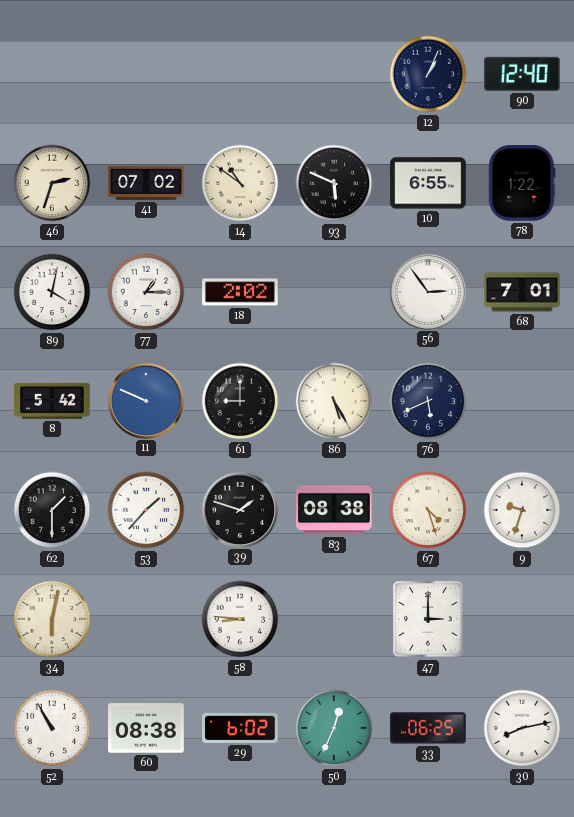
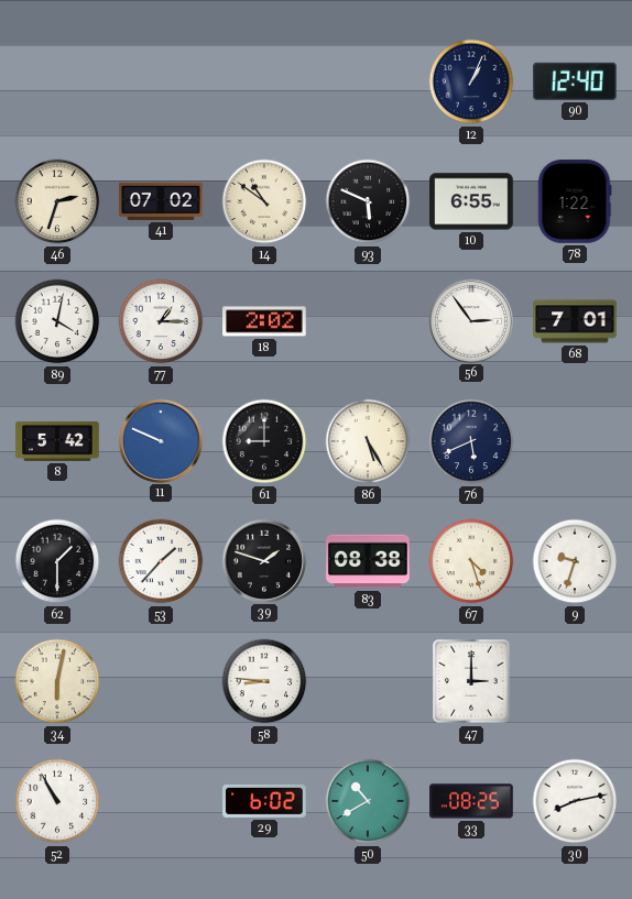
60: 08:38 -> none
50: 12:34 -> 10:40
33: 06:25 -> 08:25
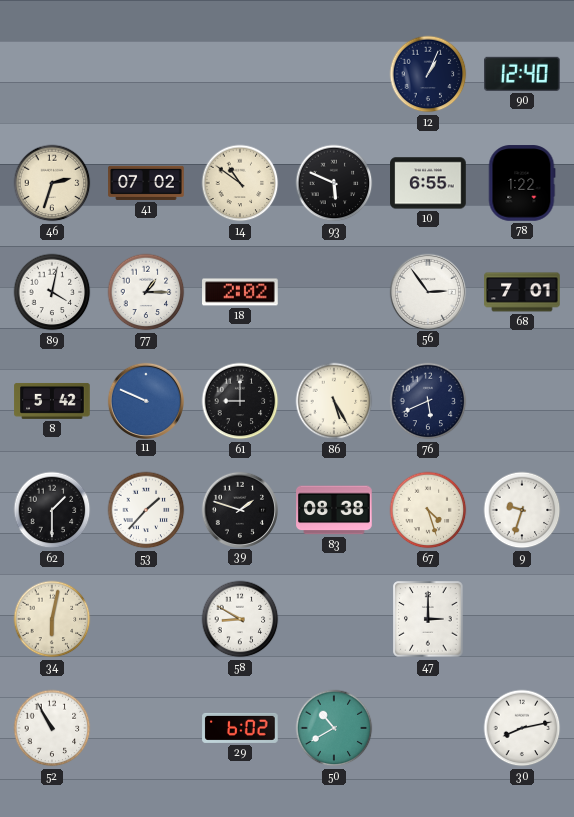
58: 8:46 -> 8:50
33: 08:25 -> none
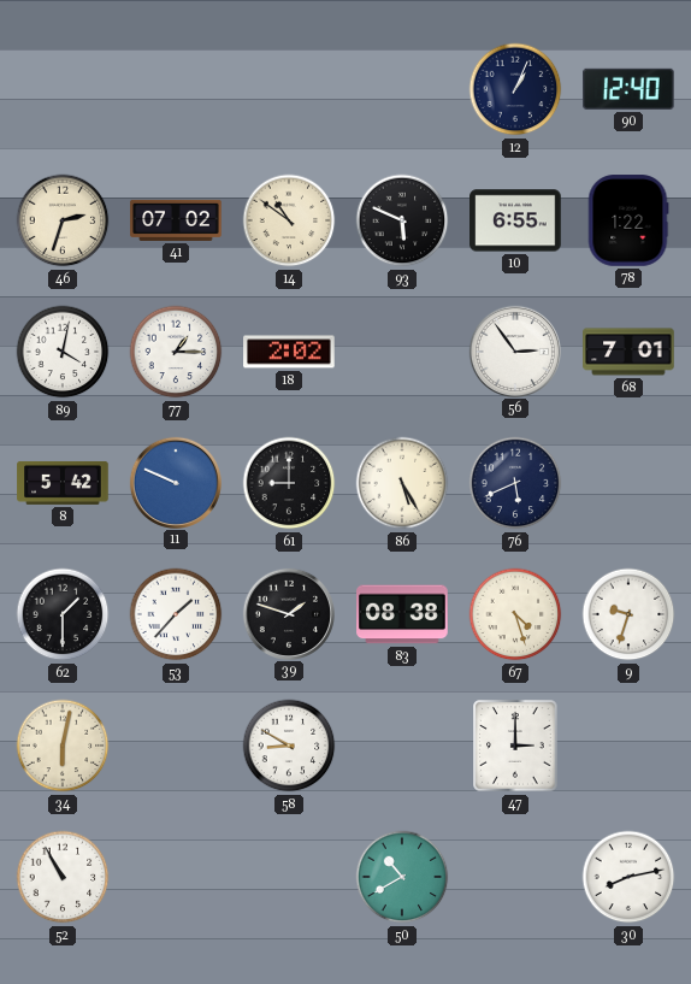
29: 6:02 -> none
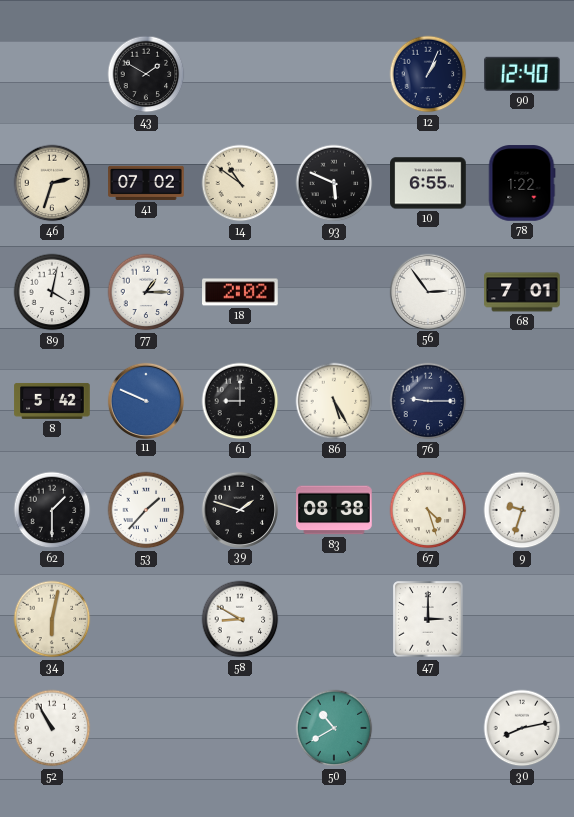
43: none -> 1:50
76: 5:41 -> 9:15
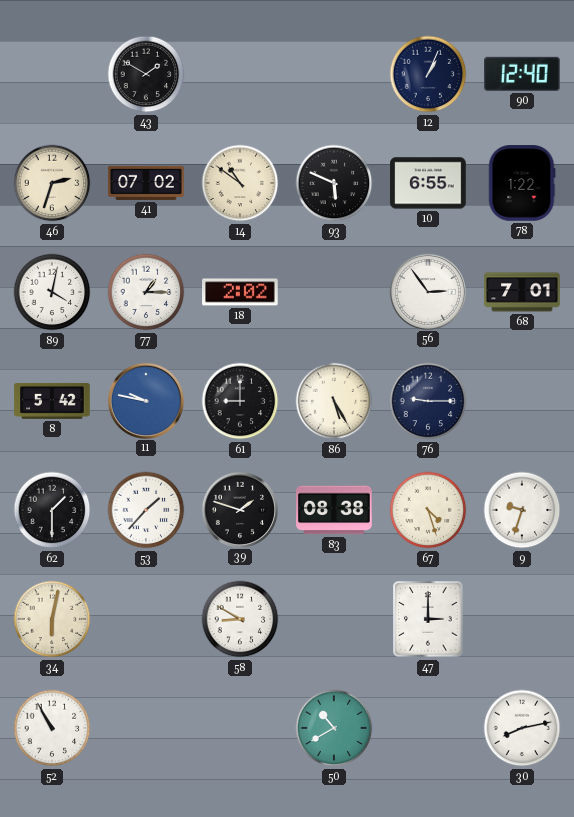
11: 9:49 -> 9:47
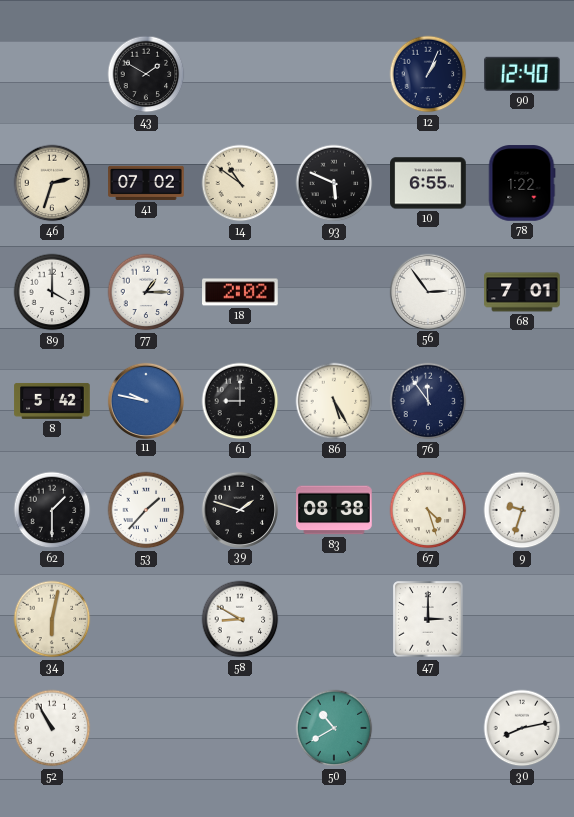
89: 4:02 -> 4:00
76: 9:15 -> 11:54
